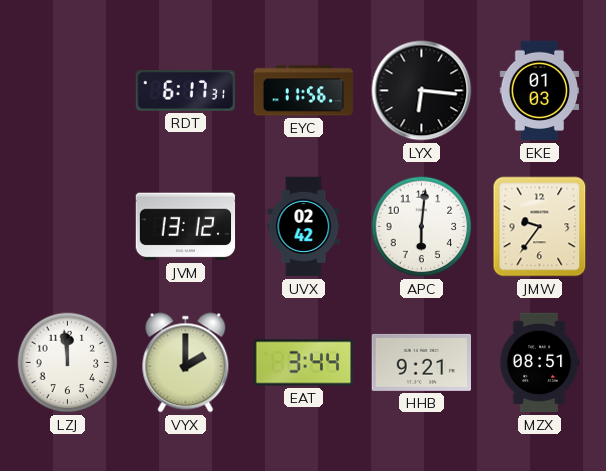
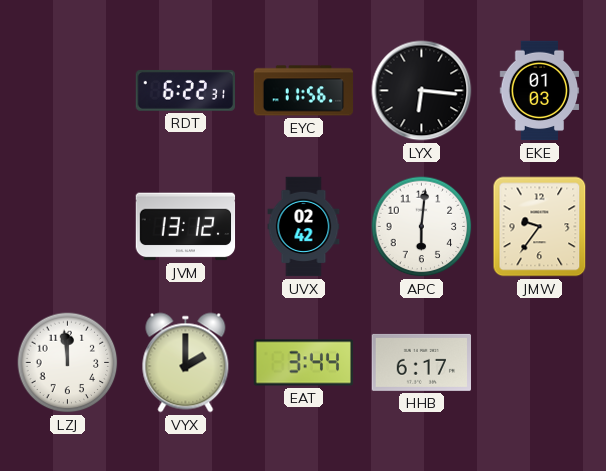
RDT: 6:17 -> 6:22
HHB: 9:21 -> 6:17
MZX: 08:51 -> none
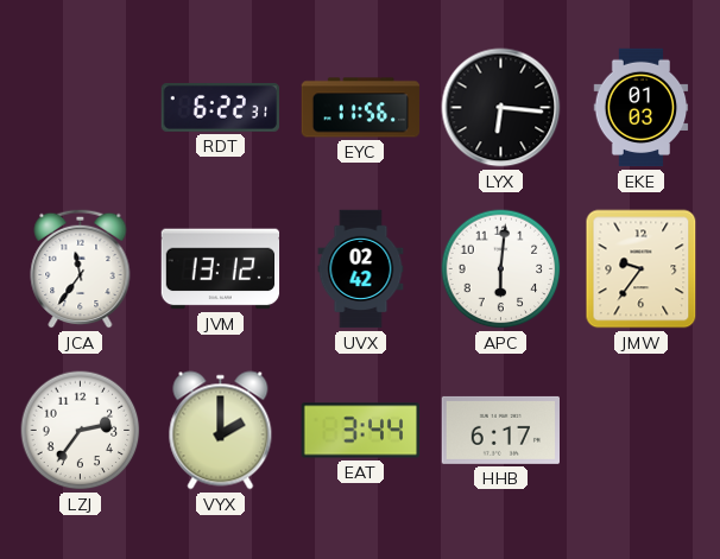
JCA: none -> 11:36
LZJ: 11:59 -> 2:36
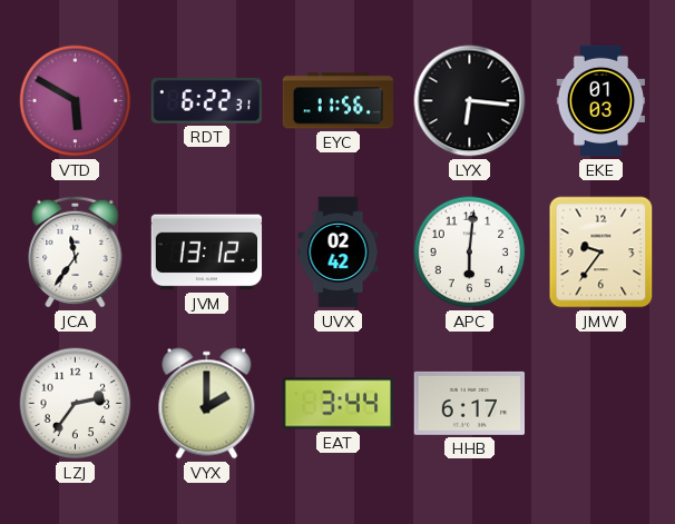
VTD: none -> 5:50
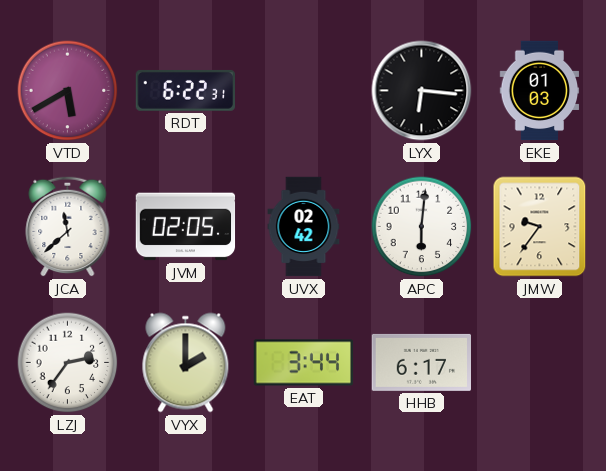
VTD: 5:50 -> 5:40
EYC: 11:56 -> none
JCA: 11:36 -> 11:38
JVM: 13:12 -> 02:05
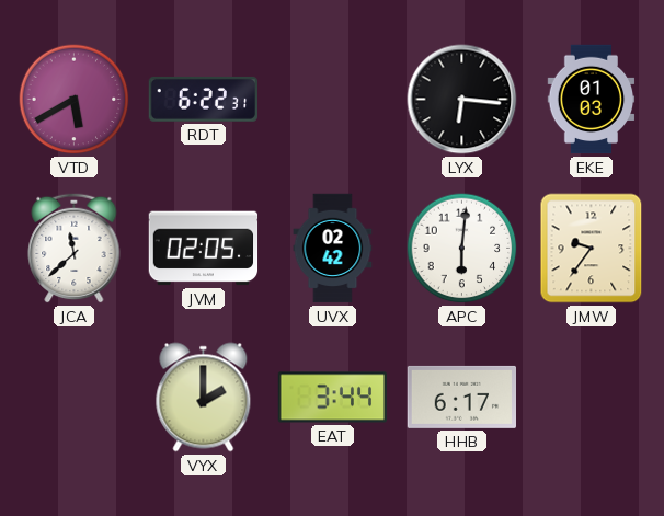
LZJ: 2:36 -> none
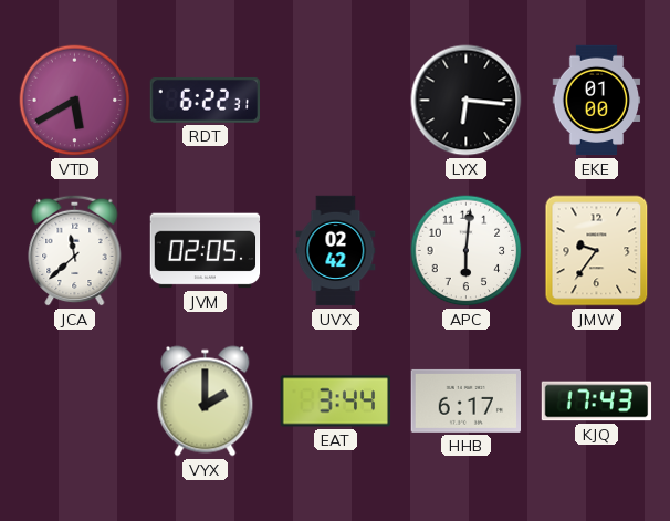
EKE: 01:03 -> 01:00
KJQ: none -> 17:43
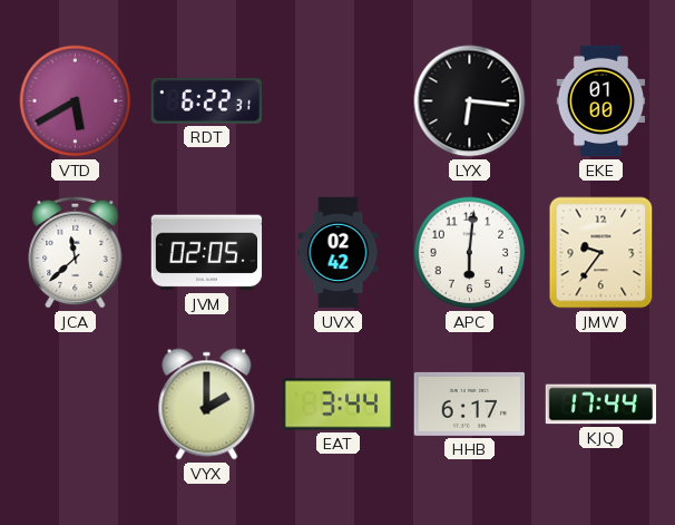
KJQ: 17:43 -> 17:44
